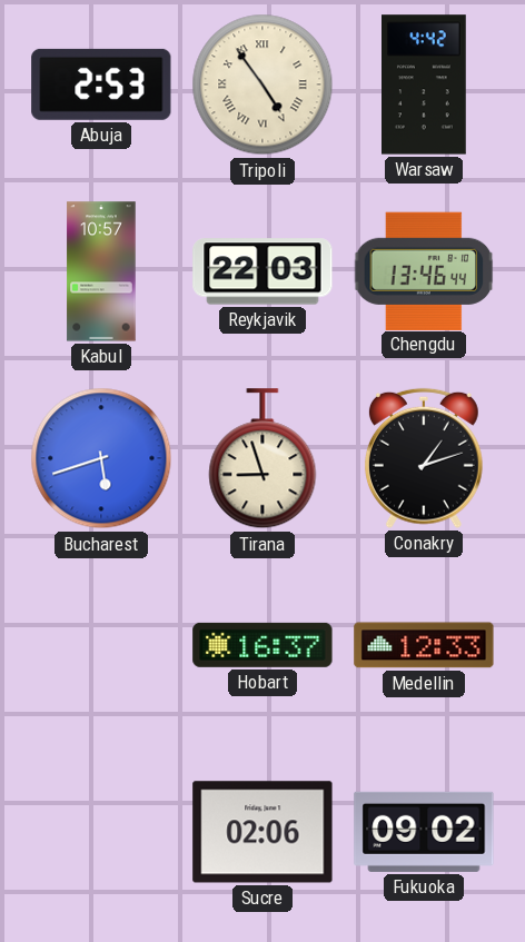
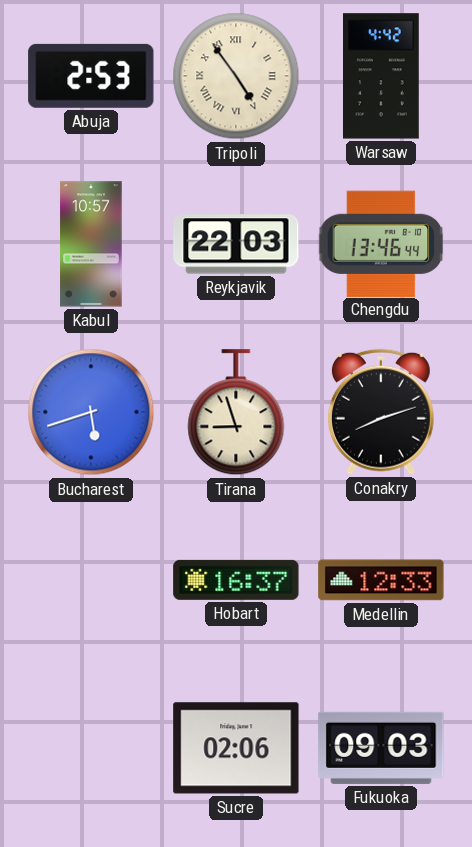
Conakry: 1:12 -> 8:12
Fukuoka: 09:02 -> 09:03
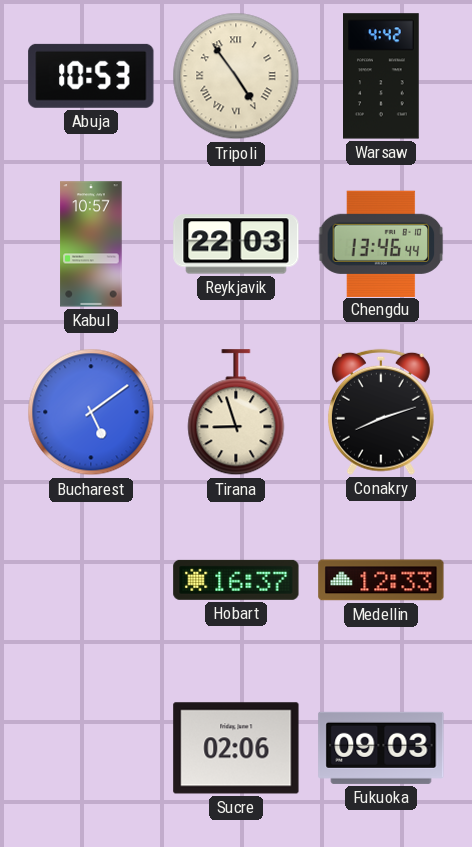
Abuja: 2:53 -> 10:53
Bucharest: 5:42 -> 5:09
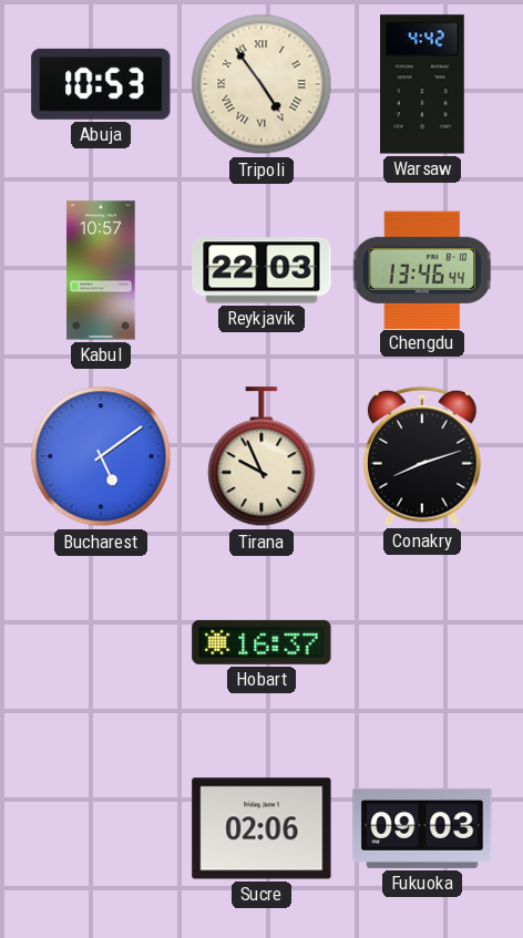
Tirana: 8:57 -> 9:56
Medellin: 12:33 -> none
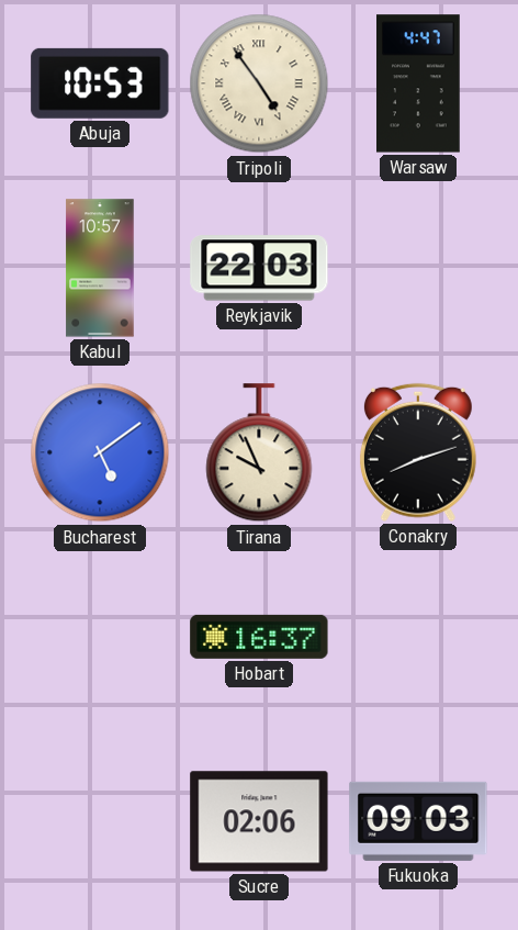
Warsaw: 4:42 -> 4:47
Chengdu: 13:46 -> none
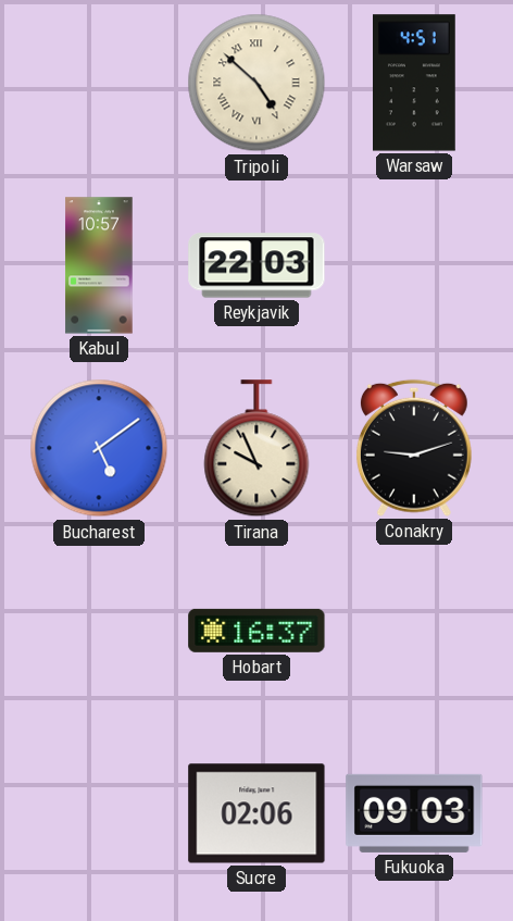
Abuja: 10:53 -> none
Tripoli: 4:54 -> 4:52
Warsaw: 4:47 -> 4:51
Conakry: 8:12 -> 9:12
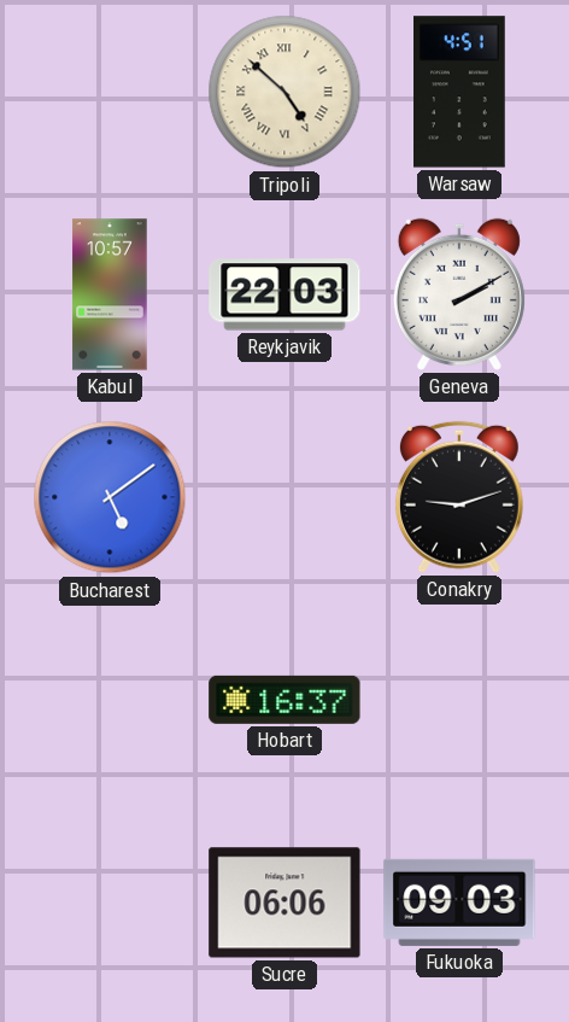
Geneva: none -> 2:10
Tirana: 9:56 -> none
Sucre: 02:06 -> 06:06
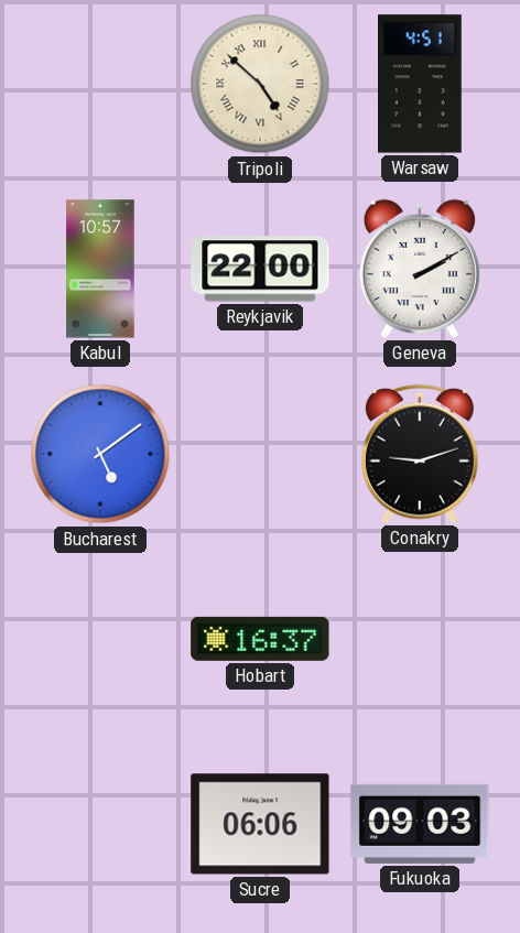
Reykjavik: 22:03 -> 22:00
